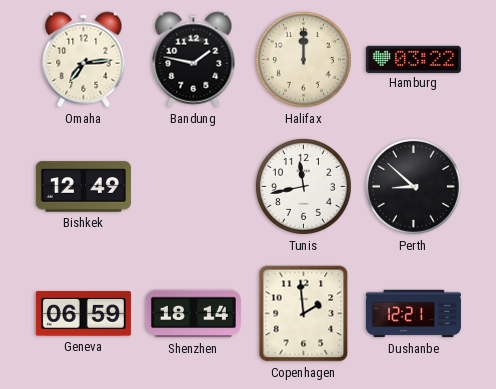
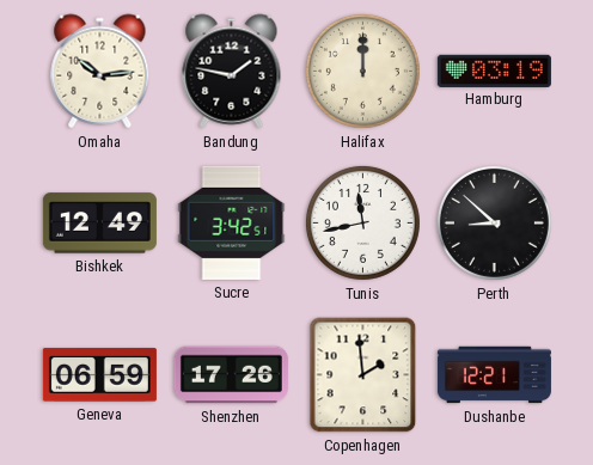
Omaha: 7:14 -> 10:14
Hamburg: 03:22 -> 03:19
Sucre: none -> 3:42
Shenzhen: 18:14 -> 17:26
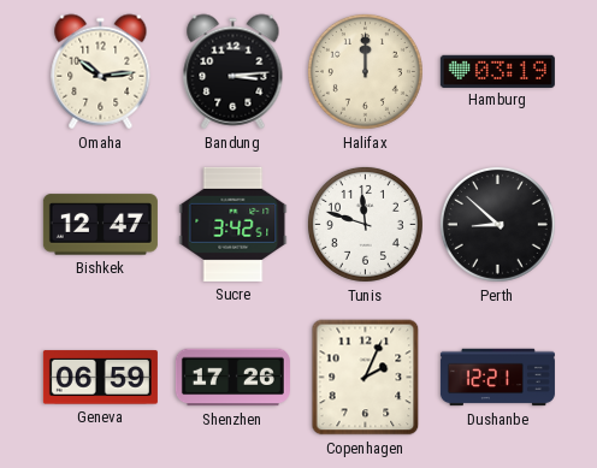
Bandung: 1:47 -> 3:14
Bishkek: 12:49 -> 12:47
Tunis: 11:43 -> 11:48
Copenhagen: 1:59 -> 2:04
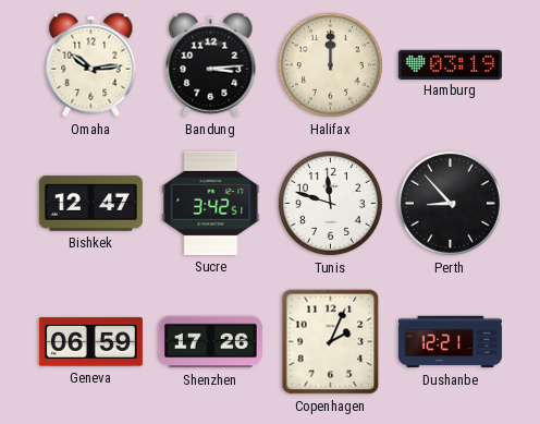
Perth: 8:52 -> 8:53
